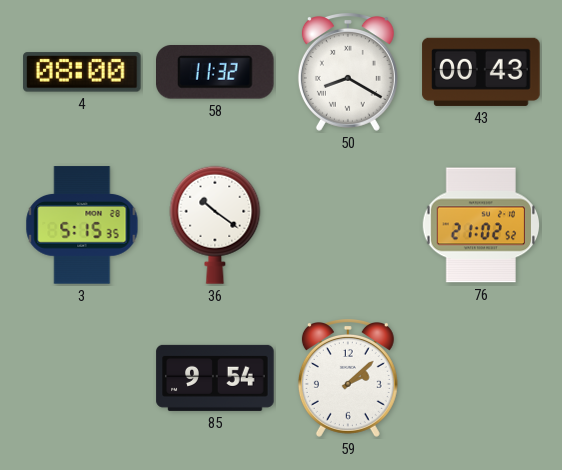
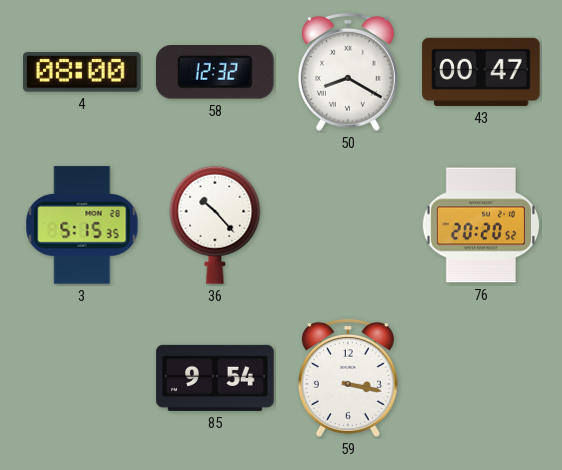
58: 11:32 -> 12:32
43: 00:43 -> 00:47
36: 10:21 -> 10:23
76: 21:02 -> 20:20
59: 2:08 -> 3:17
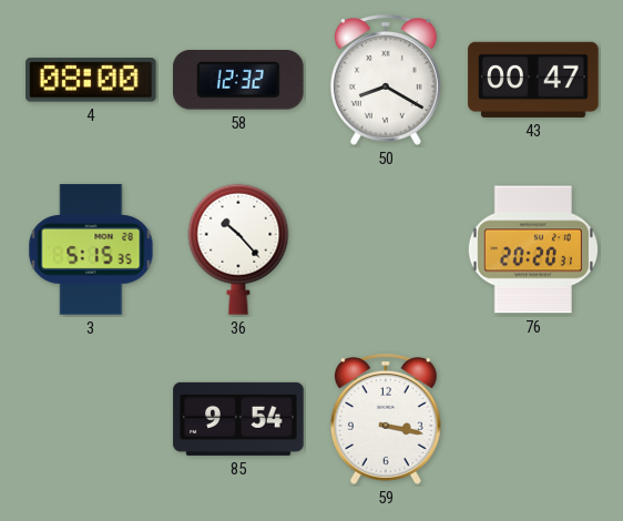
76: 20:20:52 -> 20:20:31
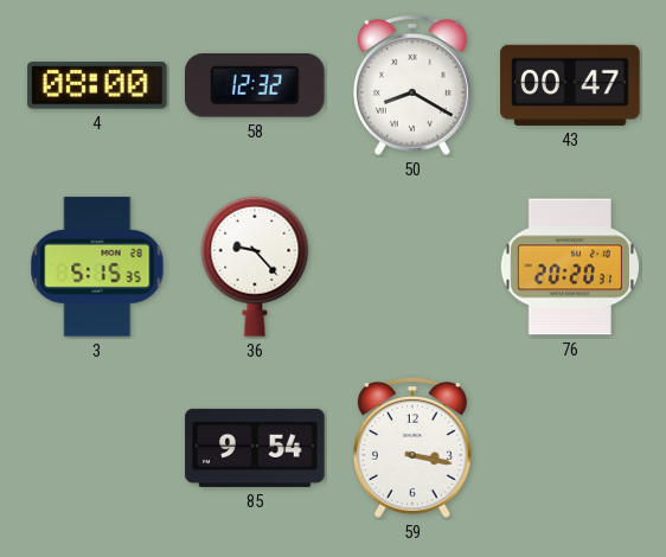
36: 10:23 -> 9:23
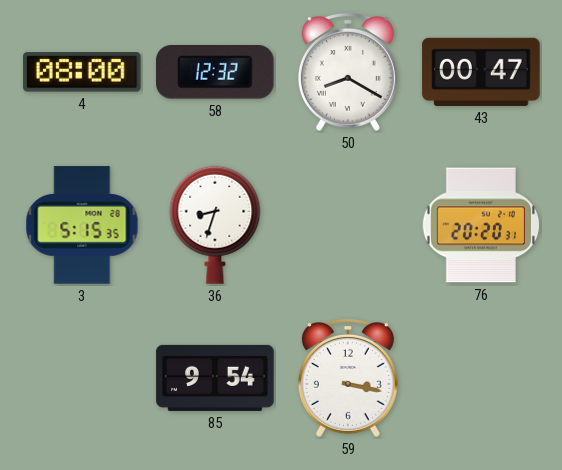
36: 9:23 -> 8:33
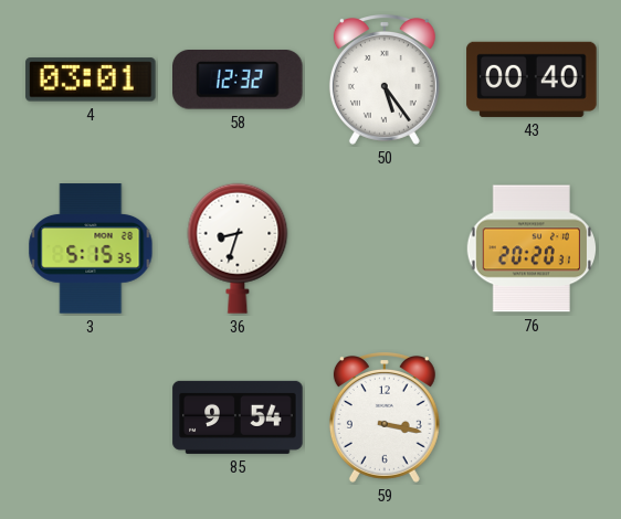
4: 08:00 -> 03:01
50: 8:20 -> 5:24
43: 00:47 -> 00:40
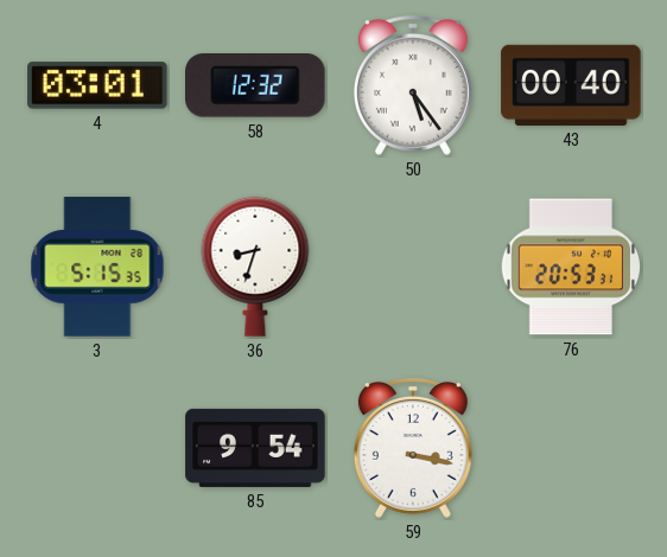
76: 20:20 -> 20:53
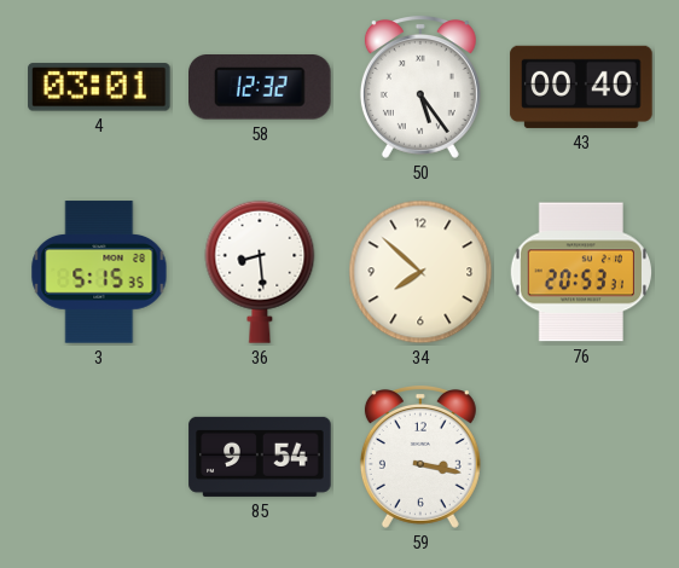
36: 8:33 -> 8:29
34: none -> 7:52
